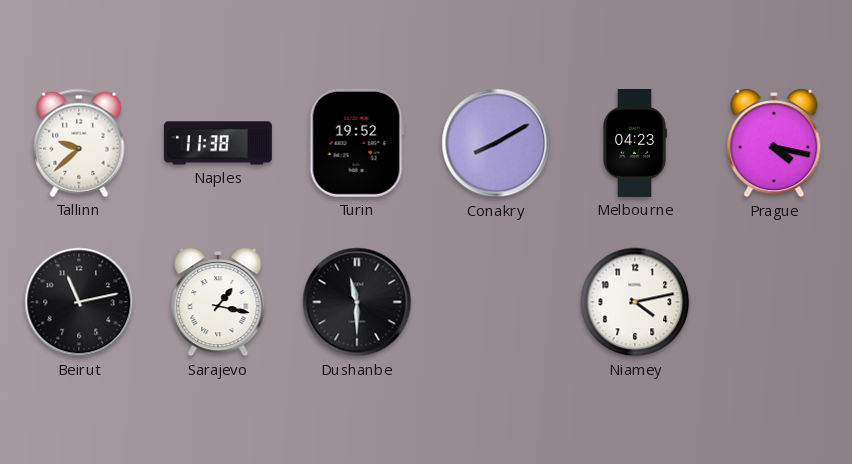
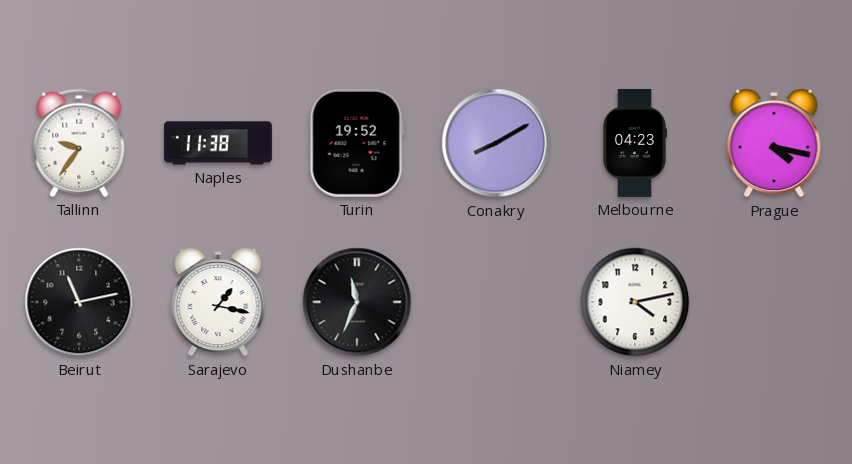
Tallinn: 9:38 -> 9:36
Dushanbe: 11:30 -> 11:34
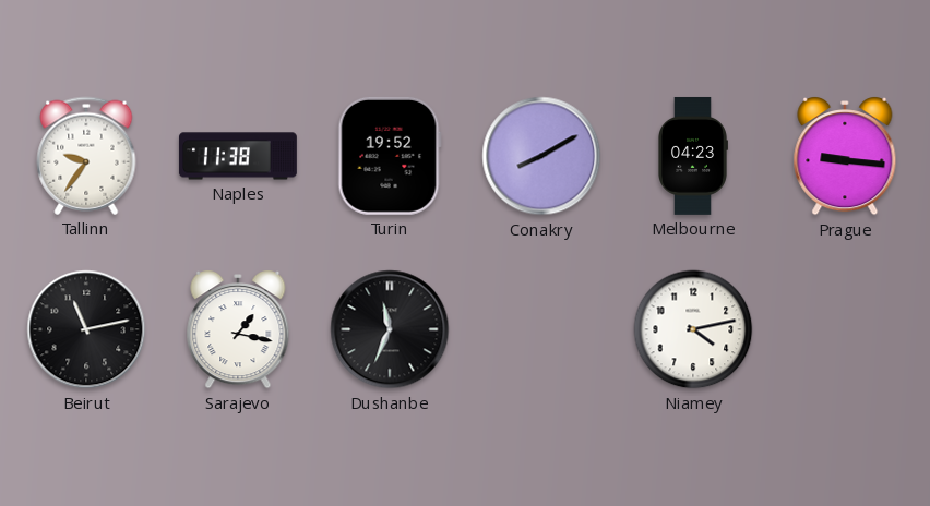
Prague: 4:17 -> 9:16
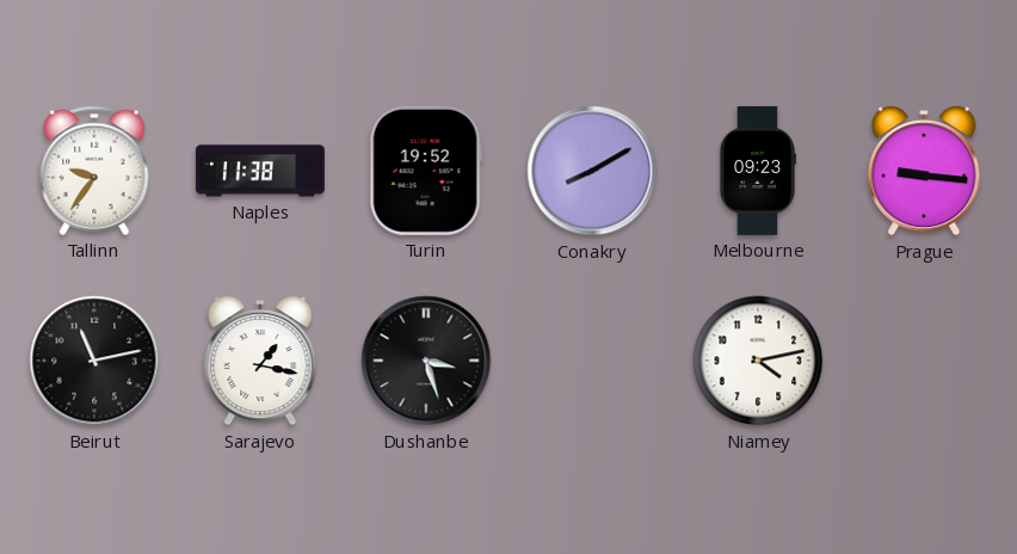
Melbourne: 04:23 -> 09:23
Dushanbe: 11:34 -> 3:27
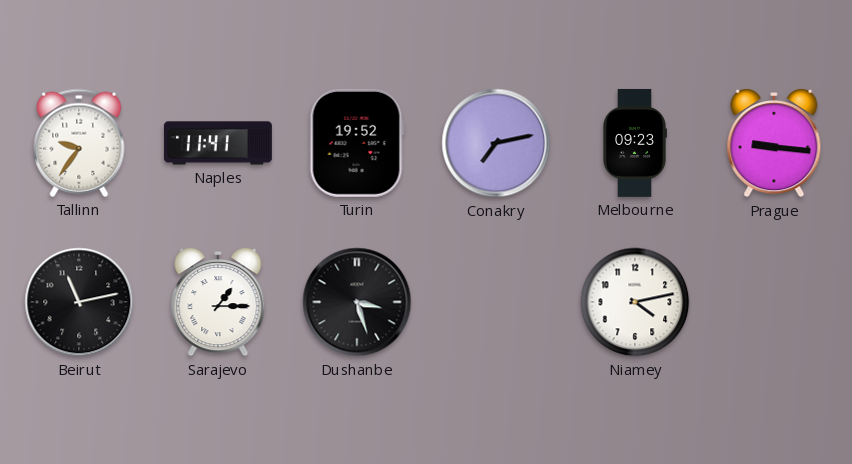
Naples: 11:38 -> 11:41
Conakry: 8:10 -> 7:13
Sarajevo: 1:17 -> 1:15
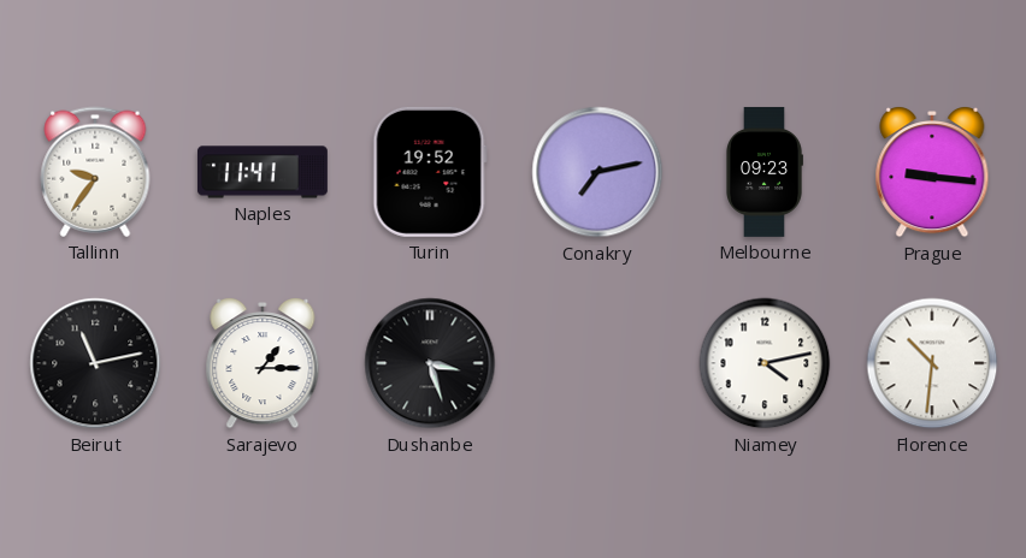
Florence: none -> 10:31
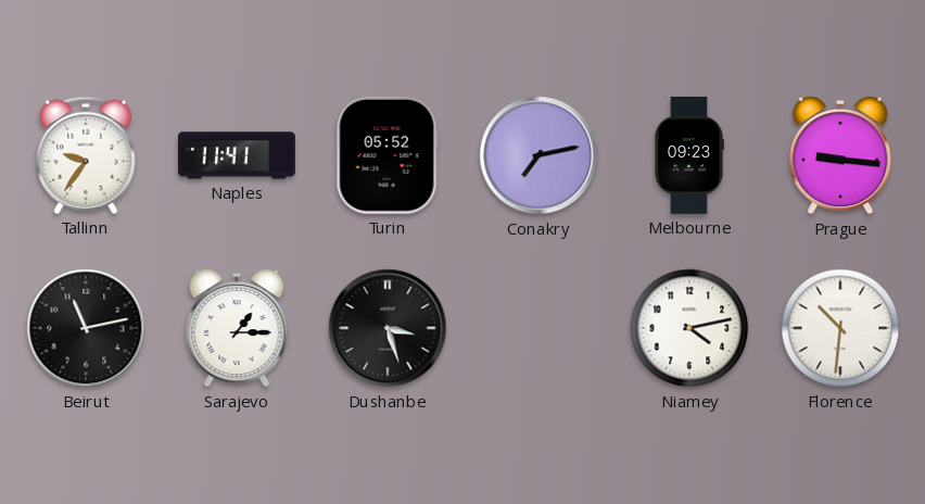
Turin: 19:52 -> 05:52
